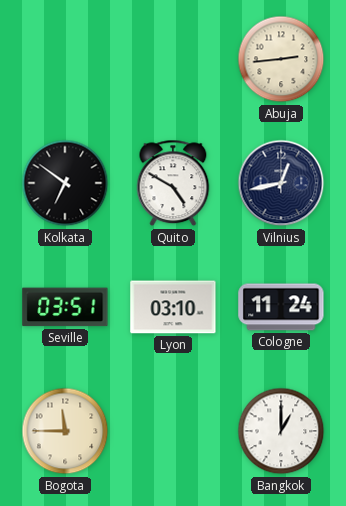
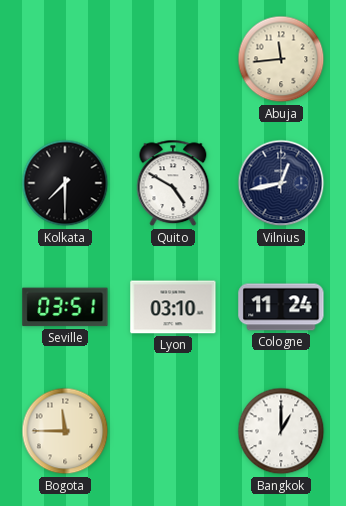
Abuja: 2:44 -> 11:44
Kolkata: 6:51 -> 7:30
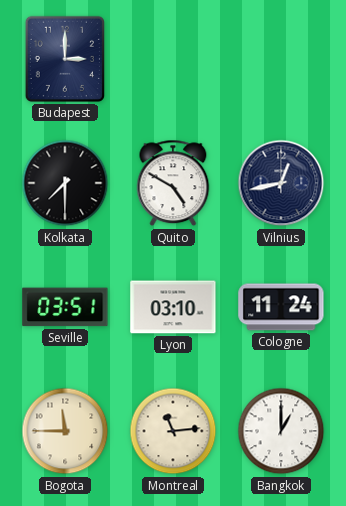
Budapest: none -> 3:00
Abuja: 11:44 -> none
Montreal: none -> 11:14
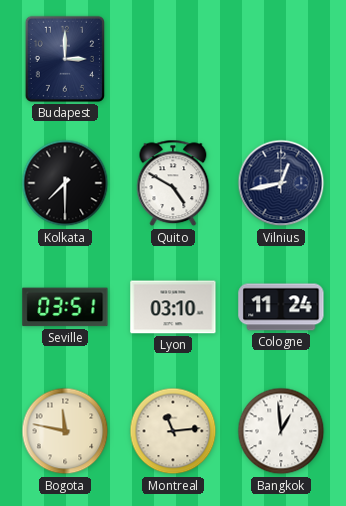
Bogota: 11:45 -> 11:47
Bangkok: 1:00 -> 12:59
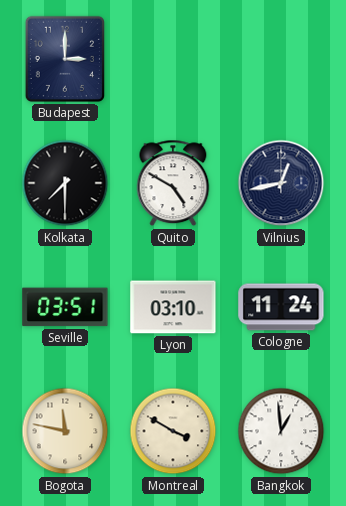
Montreal: 11:14 -> 3:50
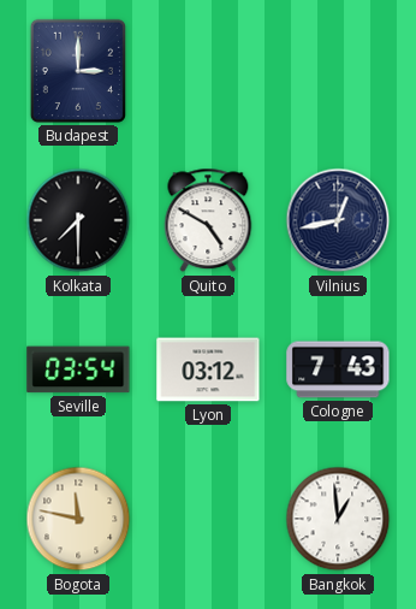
Seville: 03:51 -> 03:54
Lyon: 03:10 -> 03:12
Cologne: 11:24 -> 7:43
Montreal: 3:50 -> none
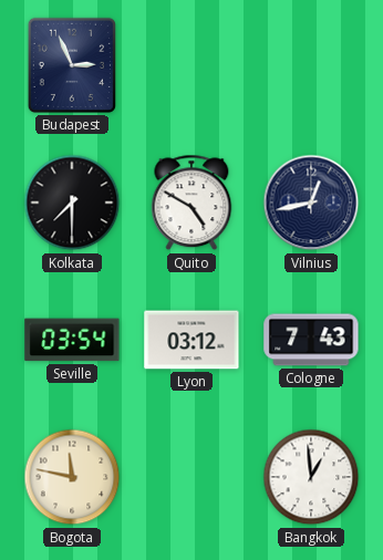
Budapest: 3:00 -> 2:56
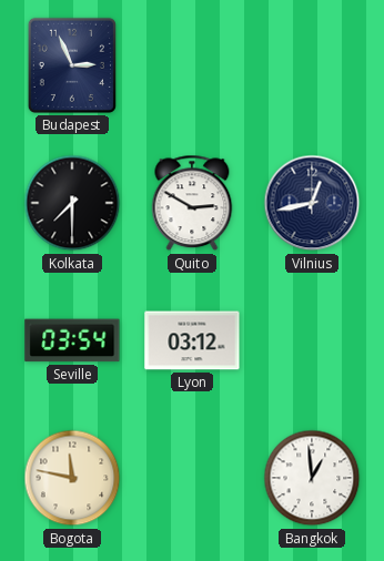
Quito: 4:50 -> 2:50
Cologne: 7:43 -> none
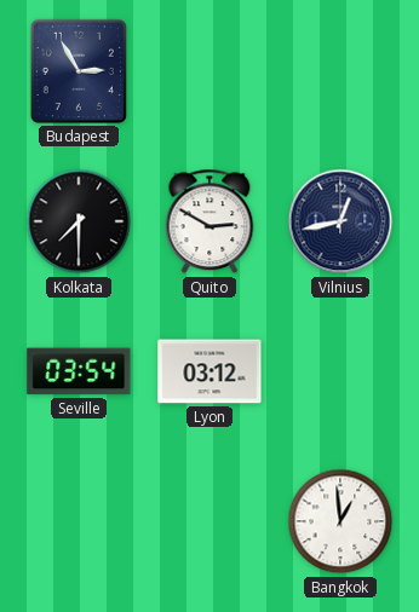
Budapest: 2:56 -> 2:55
Bogota: 11:47 -> none
